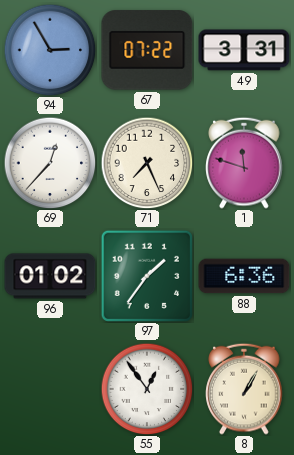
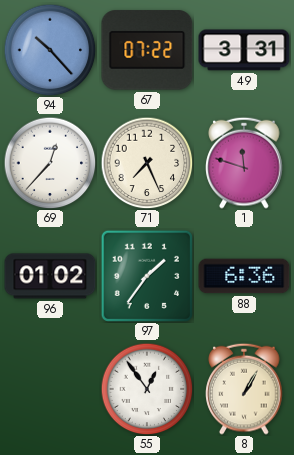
94: 2:55 -> 10:23
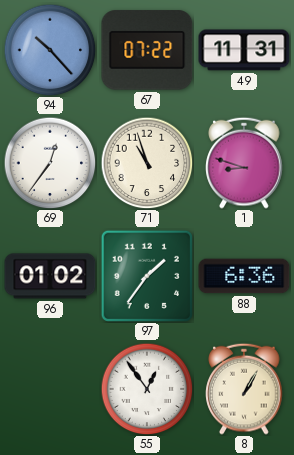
49: 3:31 -> 11:31
69: 12:37 -> 12:36
71: 7:26 -> 10:57
1: 11:48 -> 8:48
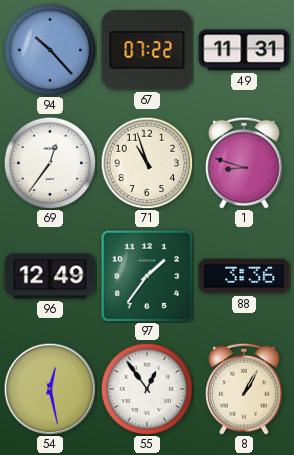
96: 01:02 -> 12:49
88: 6:36 -> 3:36
54: none -> 12:28
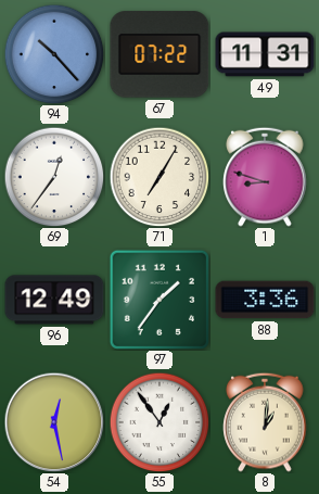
71: 10:57 -> 7:05
8: 1:05 -> 1:01
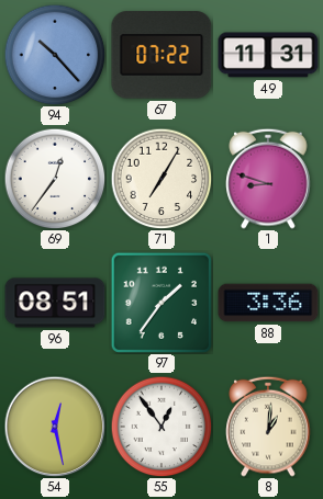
96: 12:49 -> 08:51
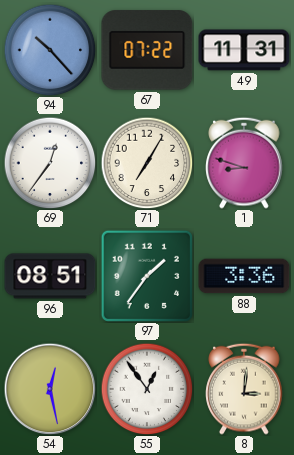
8: 1:01 -> 3:01
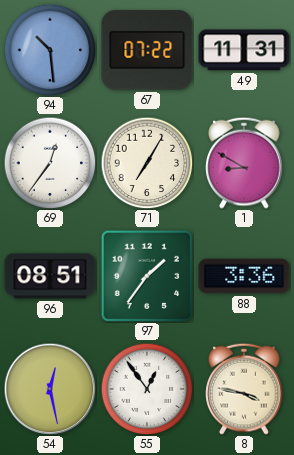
94: 10:23 -> 10:29
1: 8:48 -> 8:50
8: 3:01 -> 3:47
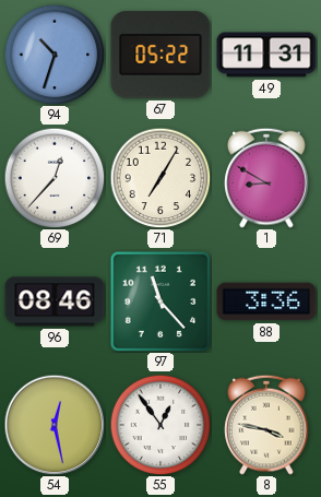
94: 10:29 -> 10:33
67: 07:22 -> 05:22
69: 12:36 -> 12:37
96: 08:51 -> 08:46
97: 1:36 -> 11:23
